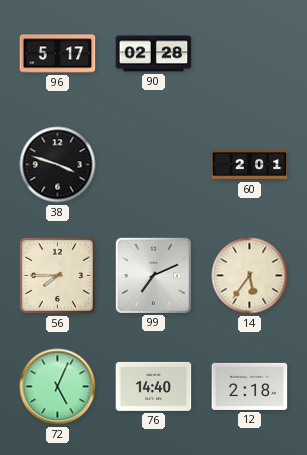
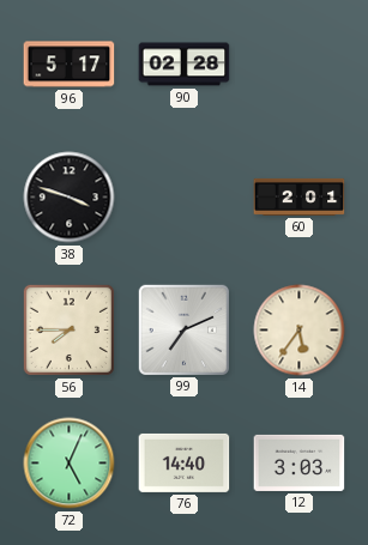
12: 2:18 -> 3:03
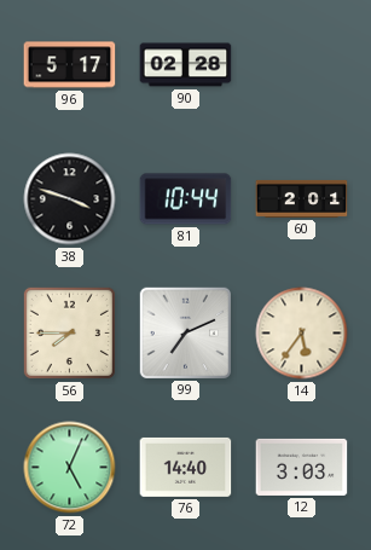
81: none -> 10:44
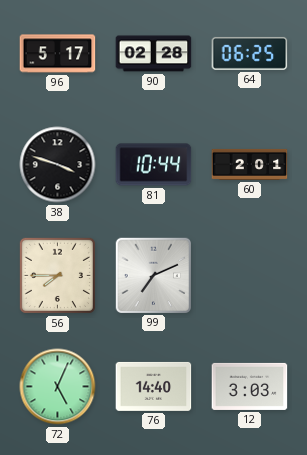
64: none -> 06:25
14: 5:36 -> none
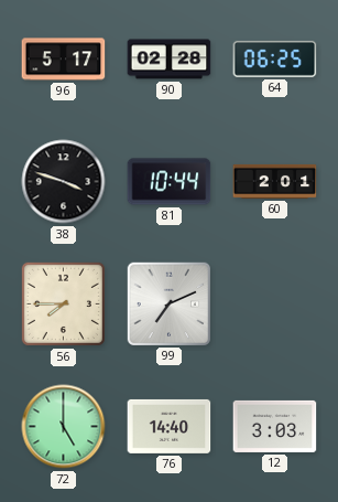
72: 5:04 -> 5:00
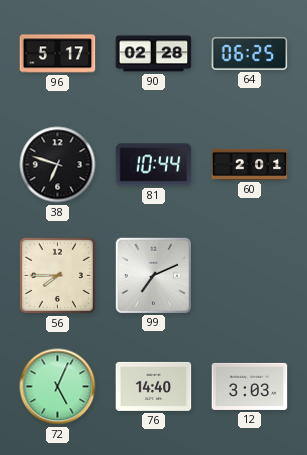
38: 3:48 -> 6:48
72: 5:00 -> 5:04
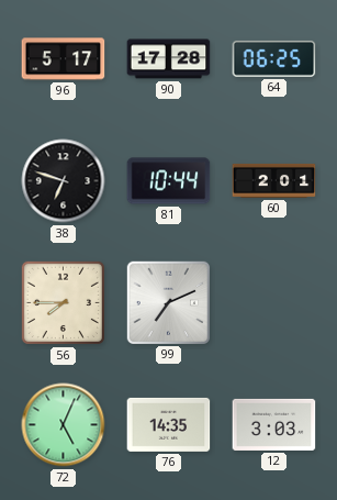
90: 02:28 -> 17:28
76: 14:40 -> 14:35
